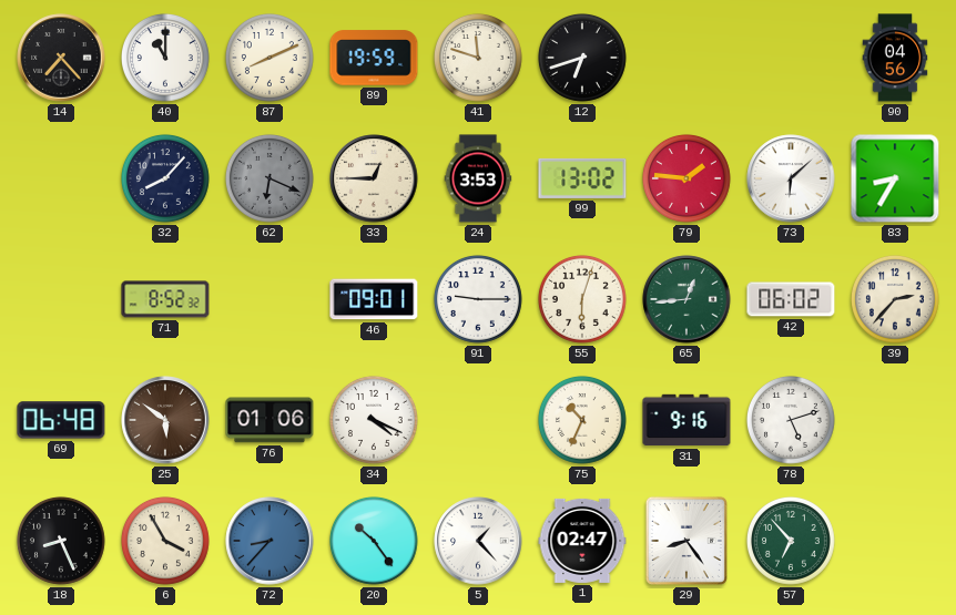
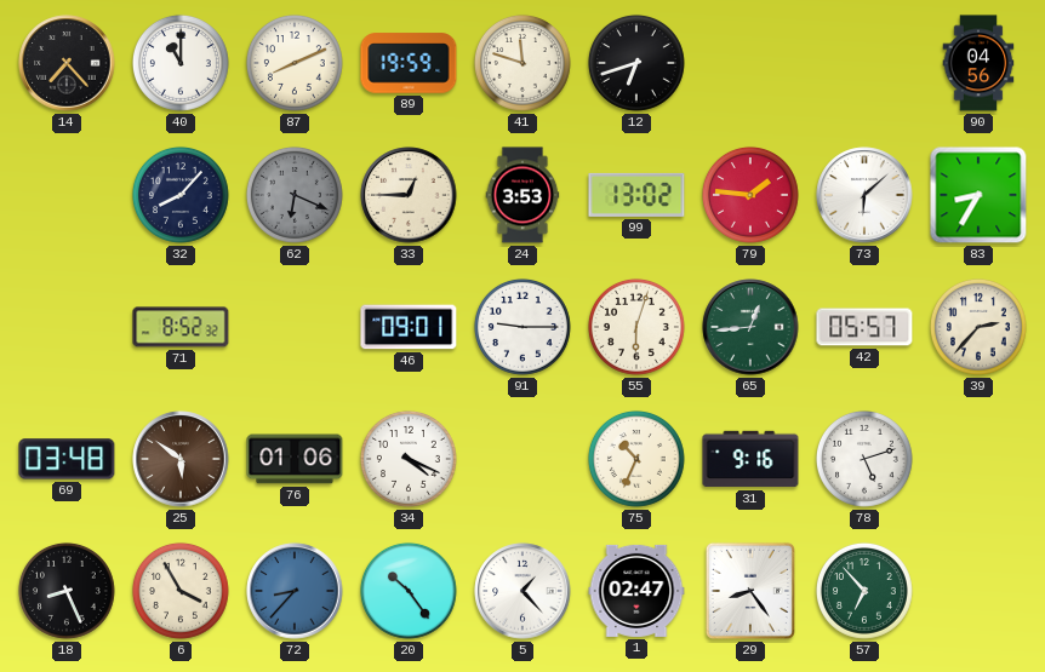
42: 06:02 -> 05:57
69: 06:48 -> 03:48
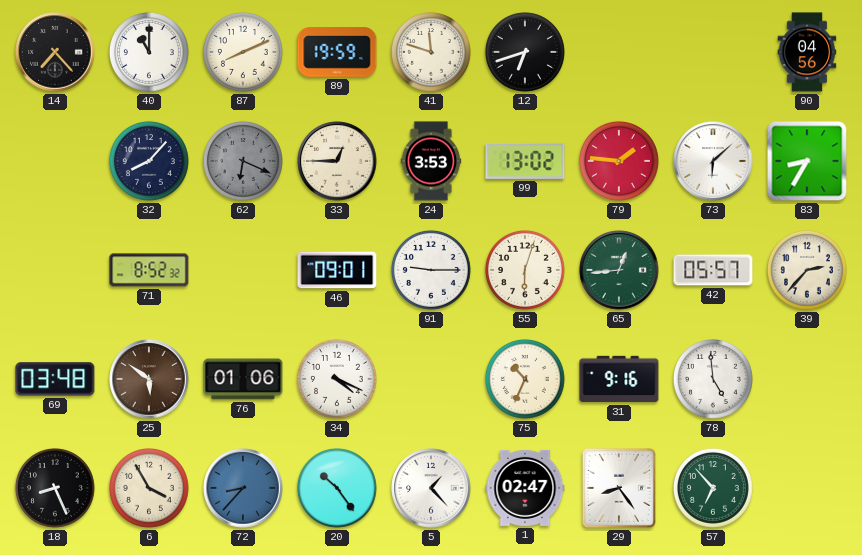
78: 5:12 -> 4:59
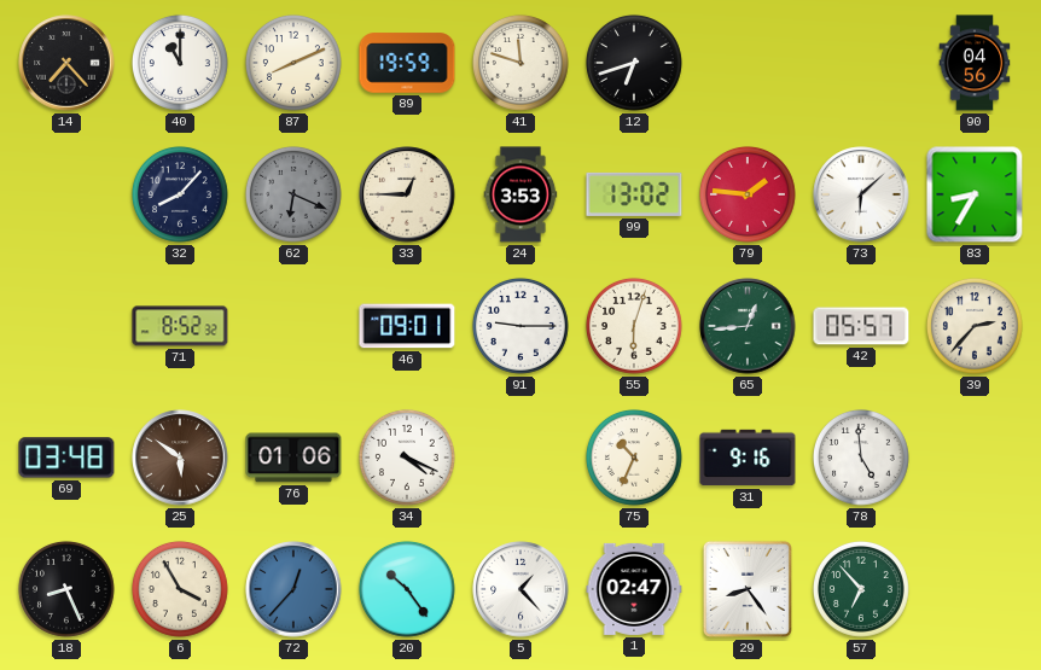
72: 8:37 -> 12:37
